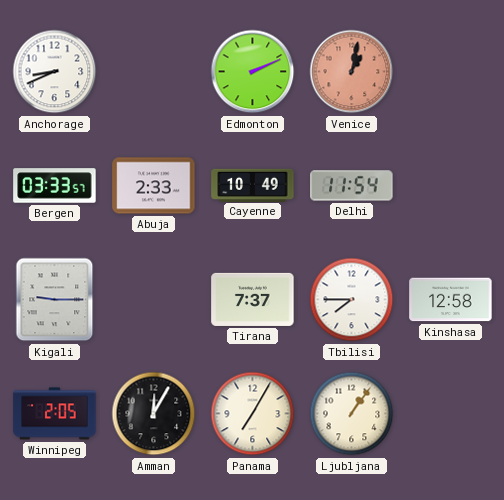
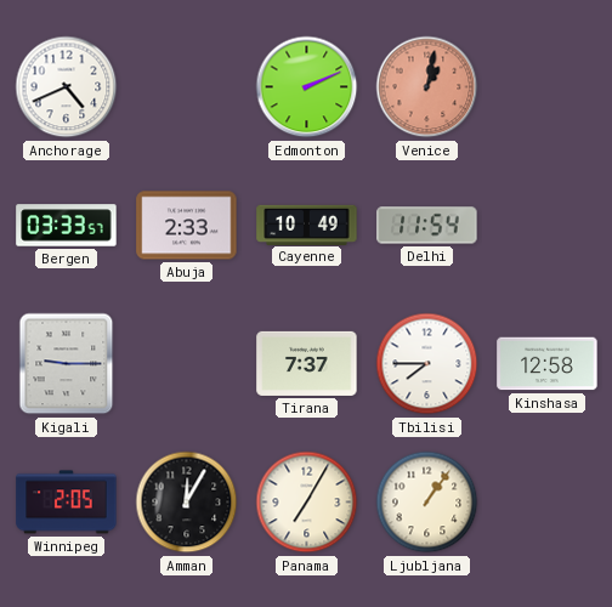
Anchorage: 8:41 -> 4:41
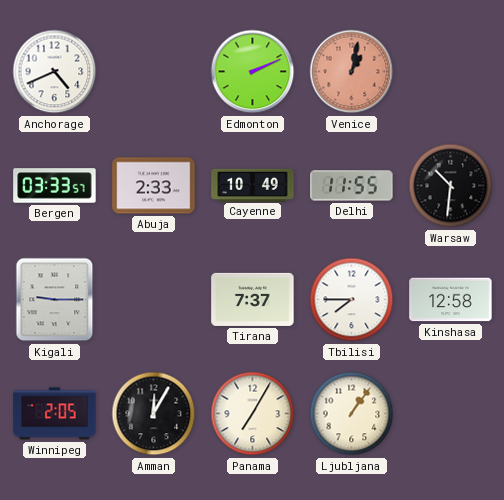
Delhi: 11:54 -> 11:55
Warsaw: none -> 10:31
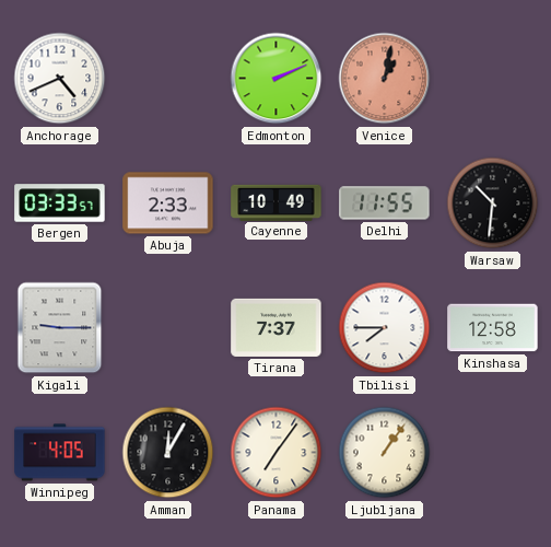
Winnipeg: 2:05 -> 4:05
Panama: 7:05 -> 7:06
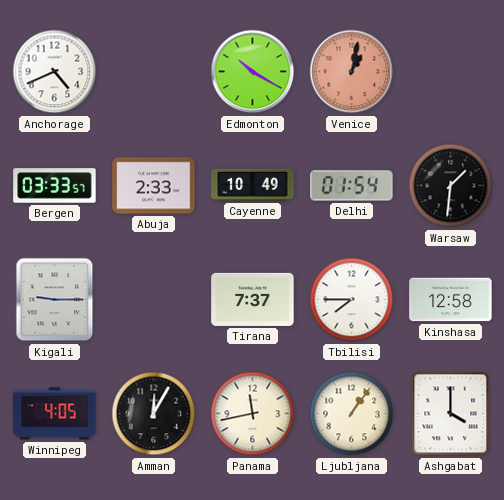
Edmonton: 2:11 -> 10:20
Delhi: 11:55 -> 01:54
Warsaw: 10:31 -> 1:31
Panama: 7:06 -> 11:43
Ashgabat: none -> 4:00
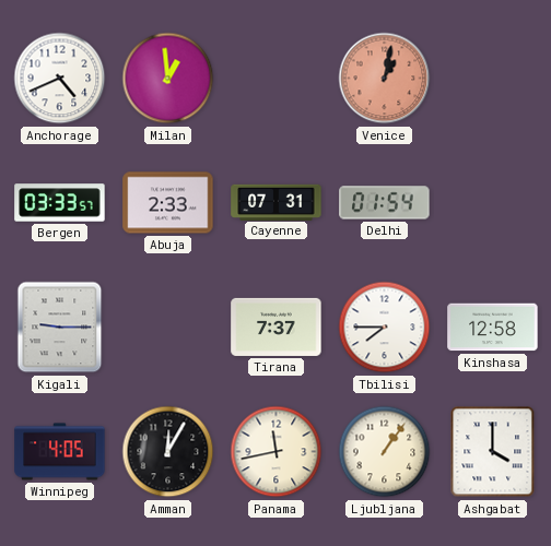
Milan: none -> 12:59
Edmonton: 10:20 -> none
Cayenne: 10:49 -> 07:31
Warsaw: 1:31 -> none
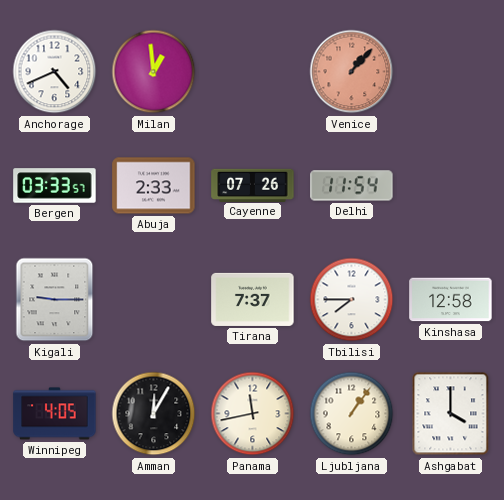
Venice: 1:02 -> 1:07
Cayenne: 07:31 -> 07:26
Delhi: 01:54 -> 11:54
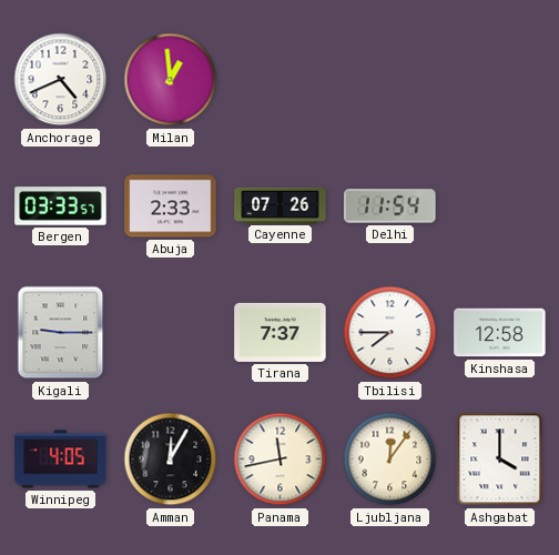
Venice: 1:07 -> none
Ljubljana: 1:06 -> 12:06
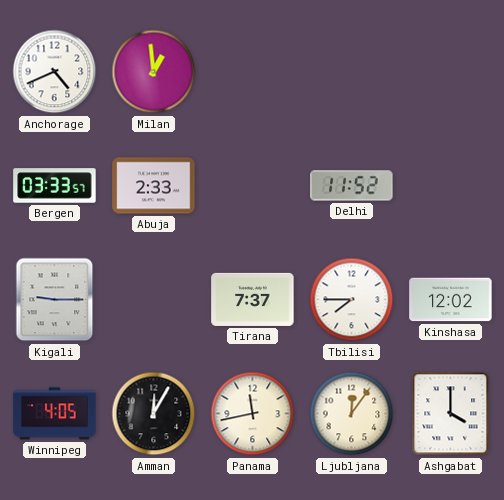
Cayenne: 07:26 -> none
Delhi: 11:54 -> 11:52
Kinshasa: 12:58 -> 12:02
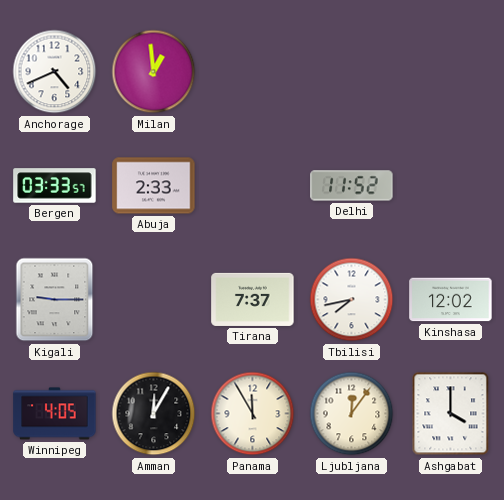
Tbilisi: 7:45 -> 7:43
Panama: 11:43 -> 11:55
